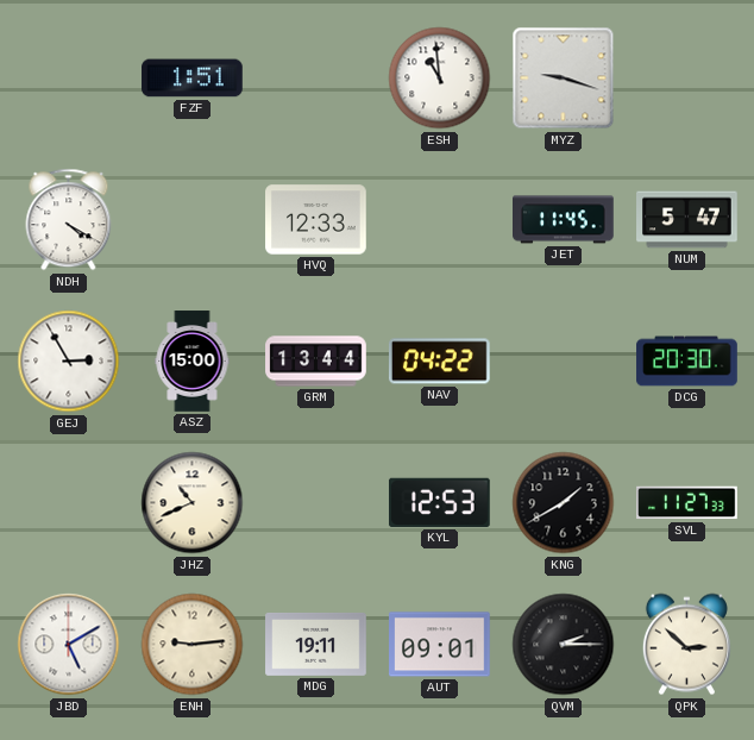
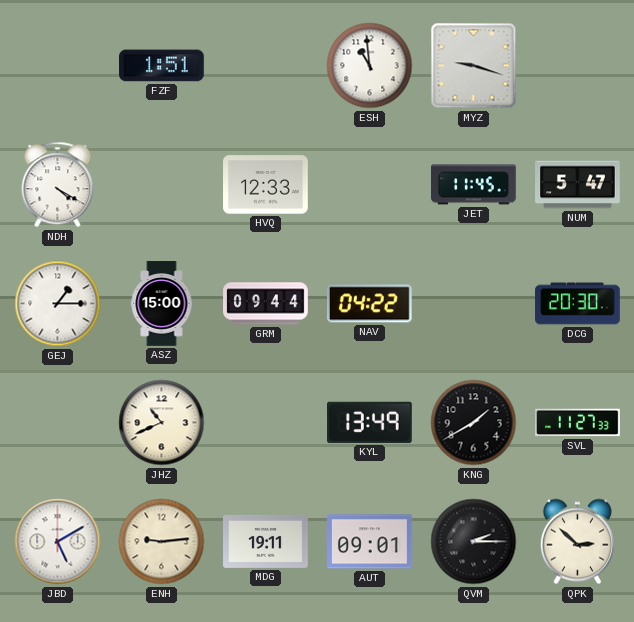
GEJ: 2:55 -> 1:15
GRM: 13:44 -> 09:44
KYL: 12:53 -> 13:49
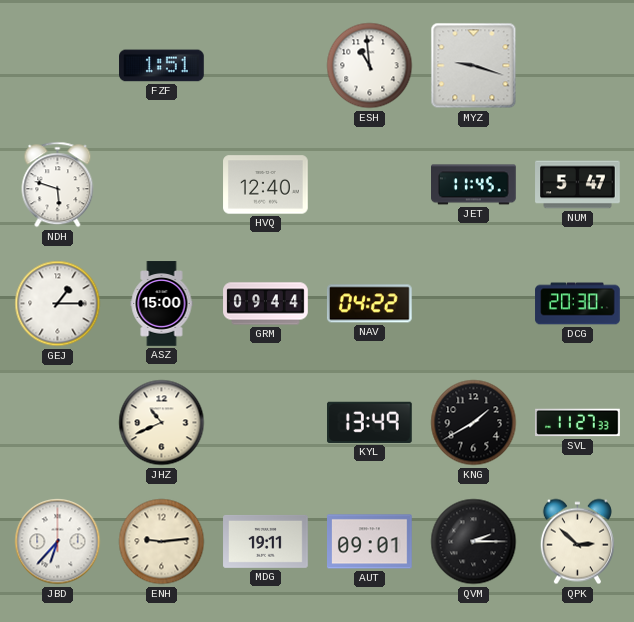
NDH: 4:20 -> 5:48
HVQ: 12:33 -> 12:40
JBD: 5:10 -> 6:37
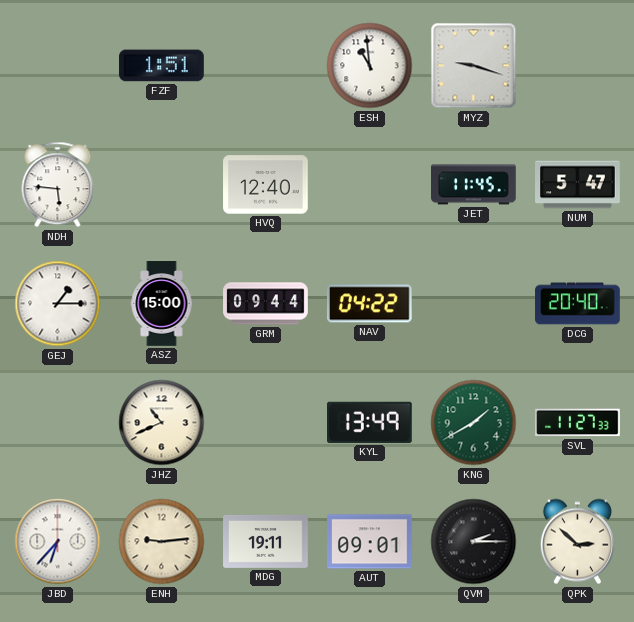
NDH: 5:48 -> 5:46
DCG: 20:30 -> 20:40
KNG dial: black -> green
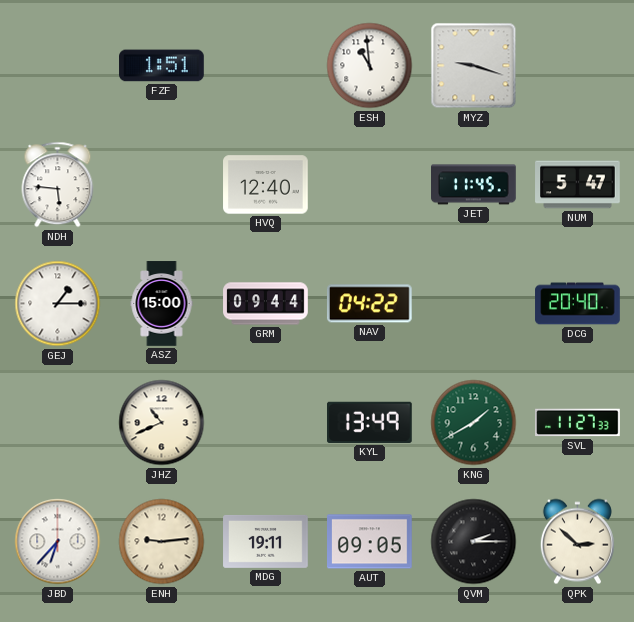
AUT: 09:01 -> 09:05
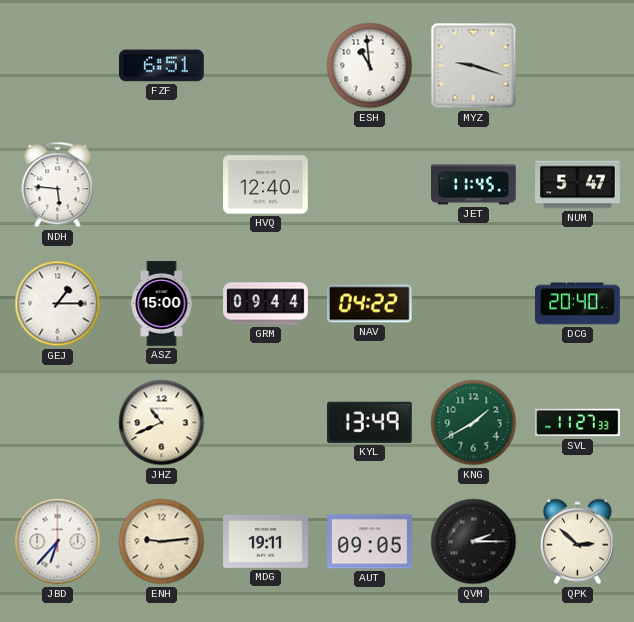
FZF: 1:51 -> 6:51
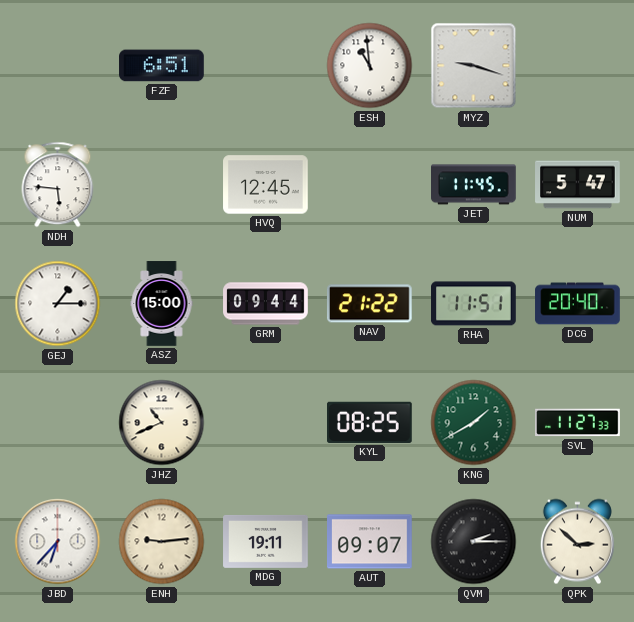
HVQ: 12:40 -> 12:45
NAV: 04:22 -> 21:22
RHA: none -> 11:51
KYL: 13:49 -> 08:25
AUT: 09:05 -> 09:07
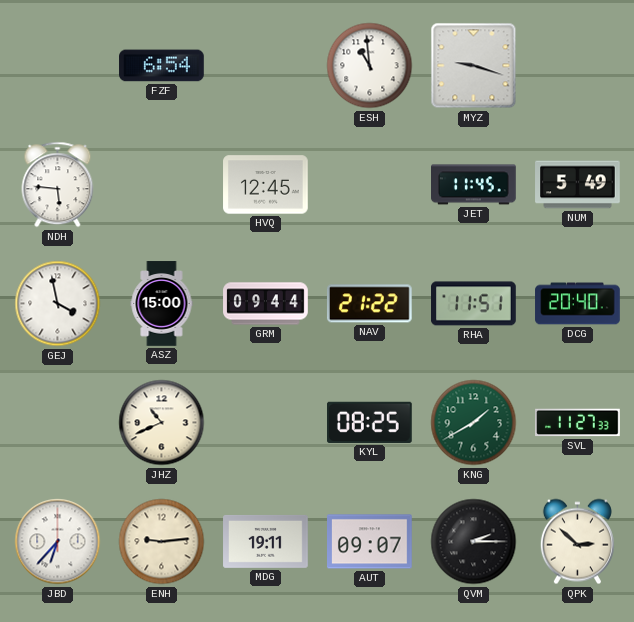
FZF: 6:51 -> 6:54
NUM: 5:47 -> 5:49
GEJ: 1:15 -> 3:58
